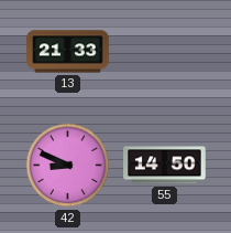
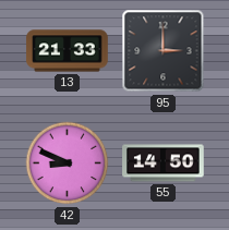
95: none -> 3:00
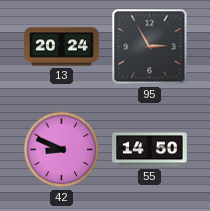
13: 21:33 -> 20:24
95: 3:00 -> 2:55
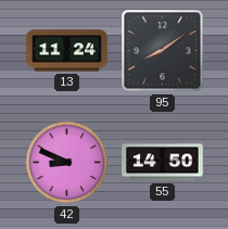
13: 20:24 -> 11:24
95: 2:55 -> 8:09
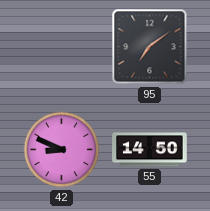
13: 11:24 -> none
95: 8:09 -> 7:09
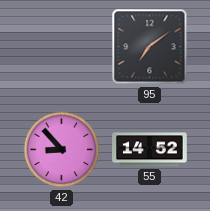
42: 8:49 -> 8:53
55: 14:50 -> 14:52
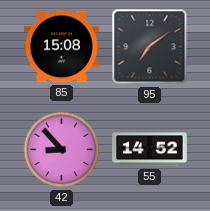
85: none -> 15:08
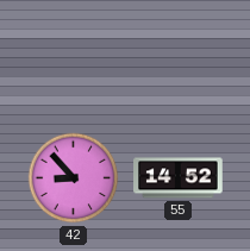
85: 15:08 -> none
95: 7:09 -> none
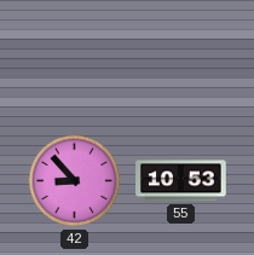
55: 14:52 -> 10:53
